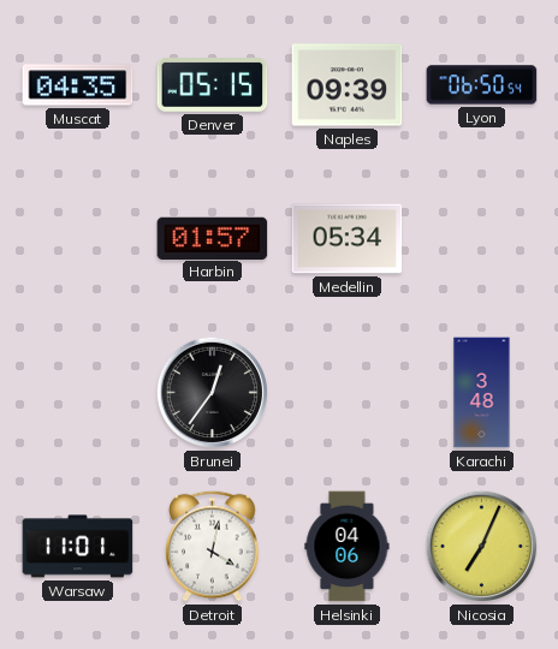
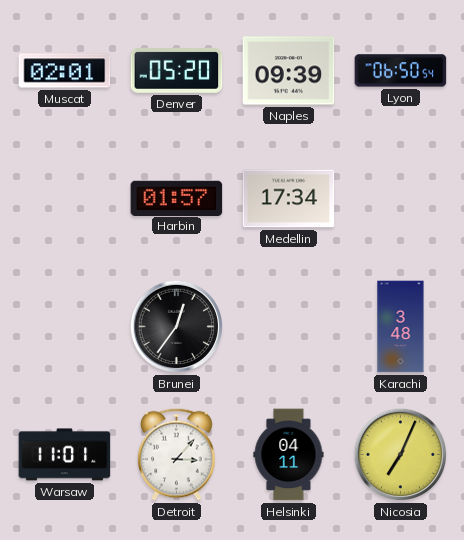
Muscat: 04:35 -> 02:01
Denver: 05:15 -> 05:20
Medellin: 05:34 -> 17:34
Detroit: 4:02 -> 3:07
Helsinki: 04:06 -> 04:11
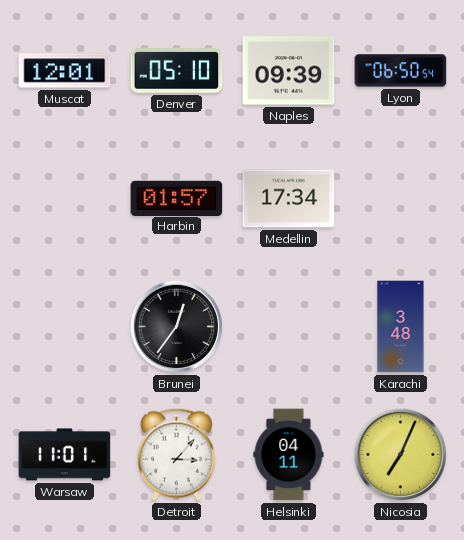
Muscat: 02:01 -> 12:01
Denver: 05:20 -> 05:10
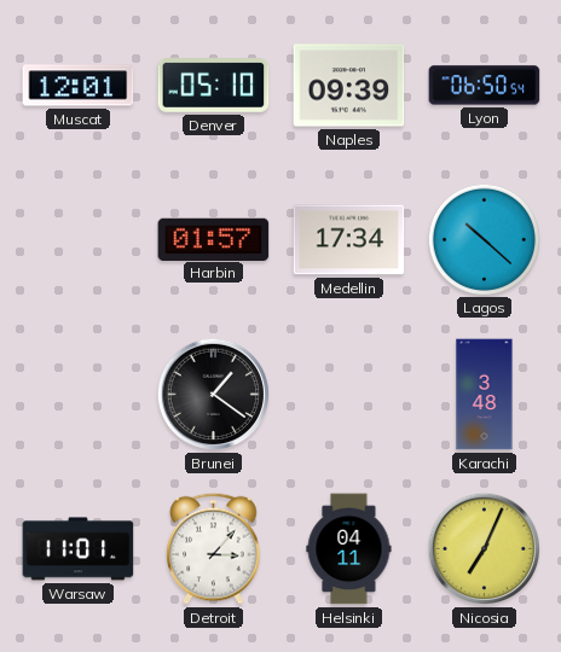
Lagos: none -> 10:22
Brunei: 12:36 -> 1:21
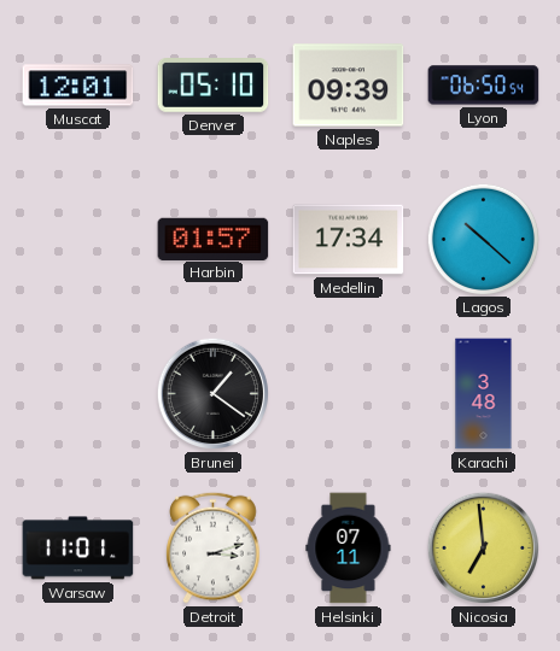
Detroit: 3:07 -> 3:12
Helsinki: 04:11 -> 07:11
Nicosia: 7:04 -> 6:59
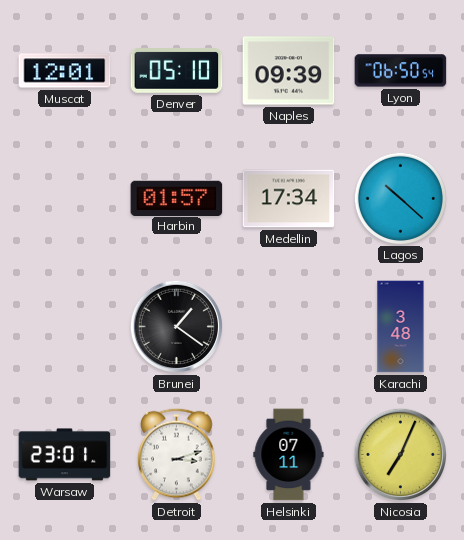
Warsaw: 11:01 -> 23:01
Nicosia: 6:59 -> 7:04
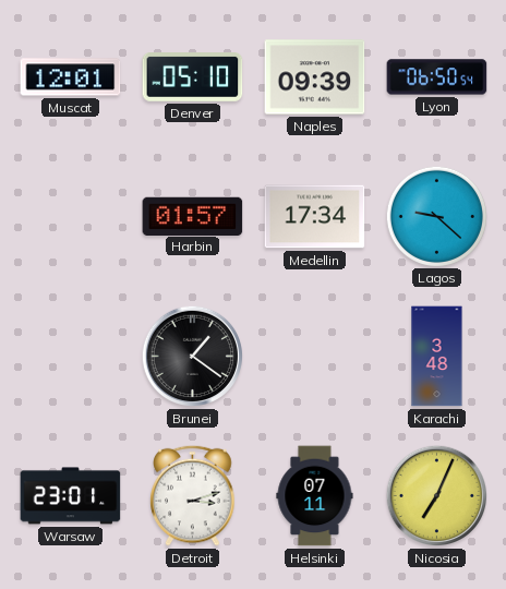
Lagos: 10:22 -> 9:22
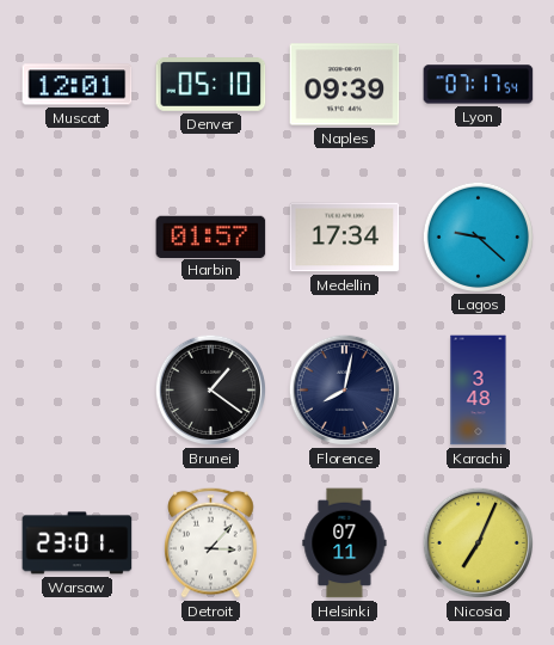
Lyon: 06:50 -> 07:17
Florence: none -> 8:02
Detroit: 3:12 -> 3:07
